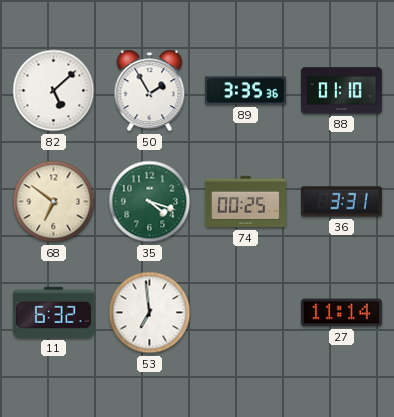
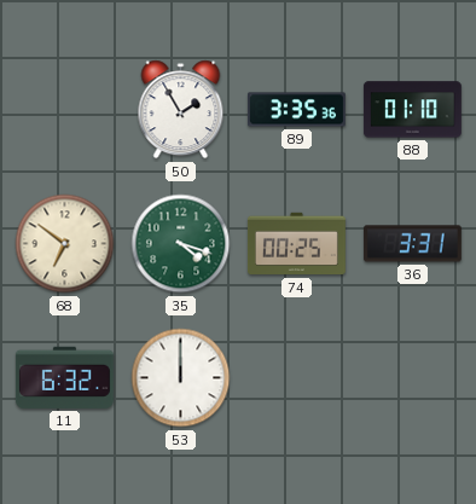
82: 5:08 -> none
53: 6:59 -> 12:00
27: 11:14 -> none
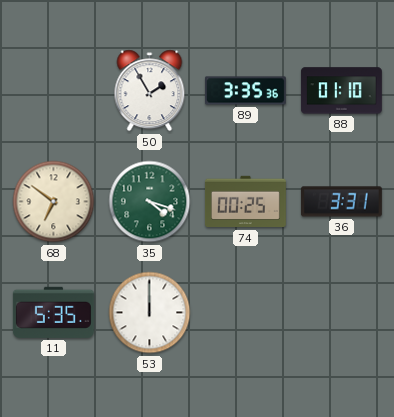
11: 6:32 -> 5:35
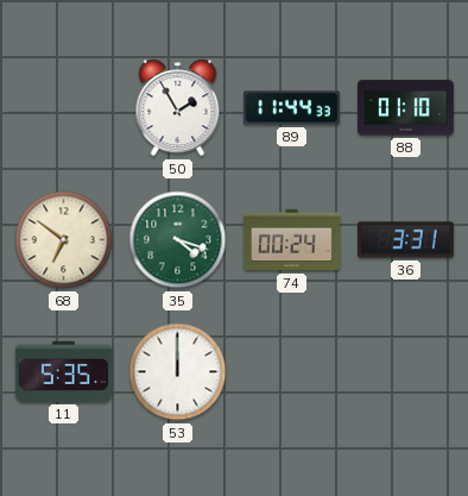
89: 3:35 -> 11:44
74: 00:25 -> 00:24
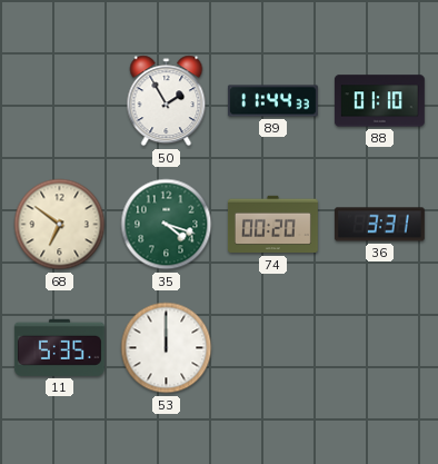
74: 00:24 -> 00:20
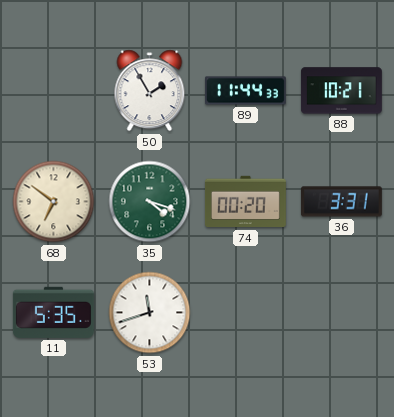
88: 01:10 -> 10:21
53: 12:00 -> 11:42
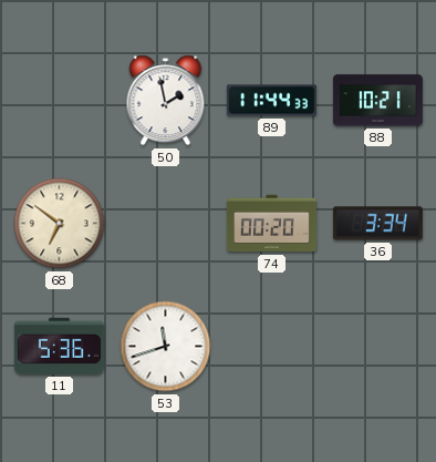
50: 1:55 -> 1:58
35: 4:18 -> none
36: 3:31 -> 3:34
11: 5:35 -> 5:36
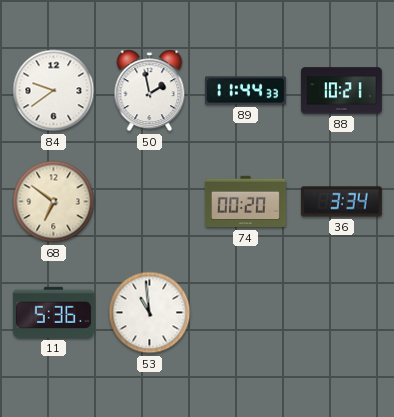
84: none -> 9:39
53: 11:42 -> 10:59
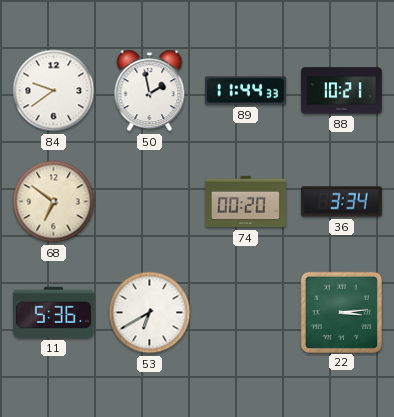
53: 10:59 -> 6:40
22: none -> 3:14
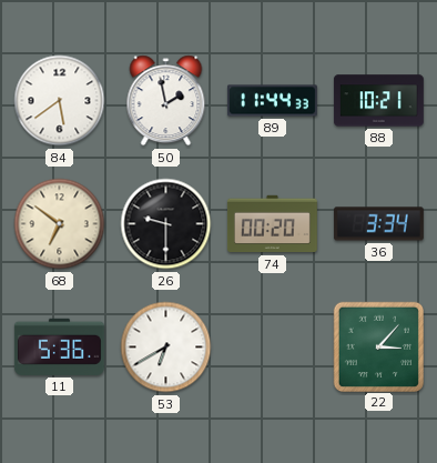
84: 9:39 -> 5:39
26: none -> 9:30
22: 3:14 -> 3:07
